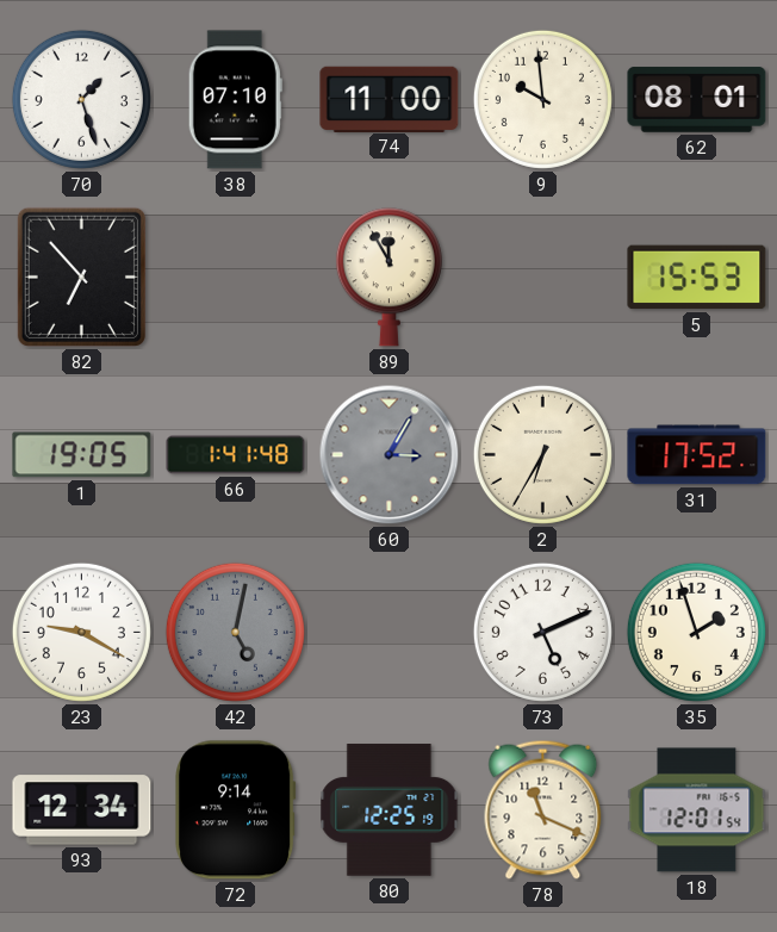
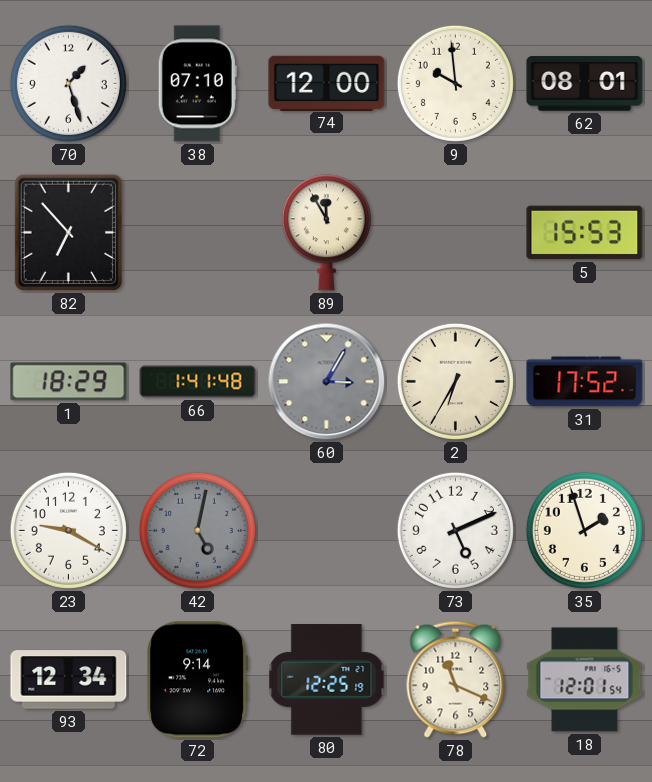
74: 11:00 -> 12:00
1: 19:05 -> 18:29
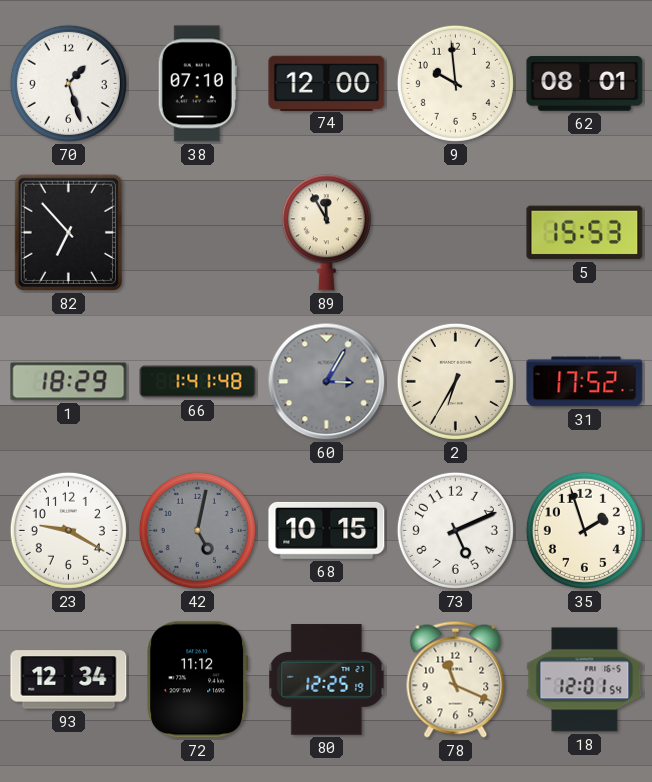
68: none -> 10:15
72: 9:14 -> 11:12
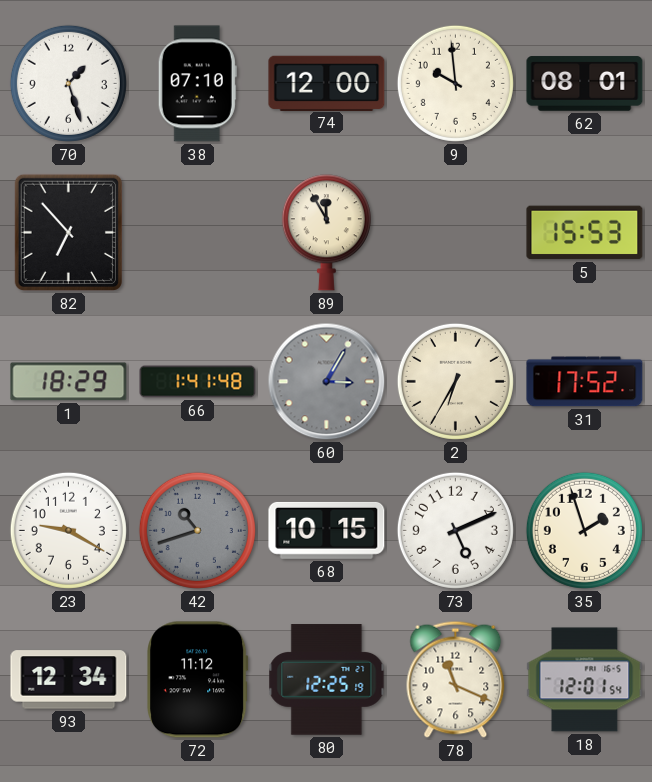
42: 5:02 -> 10:42
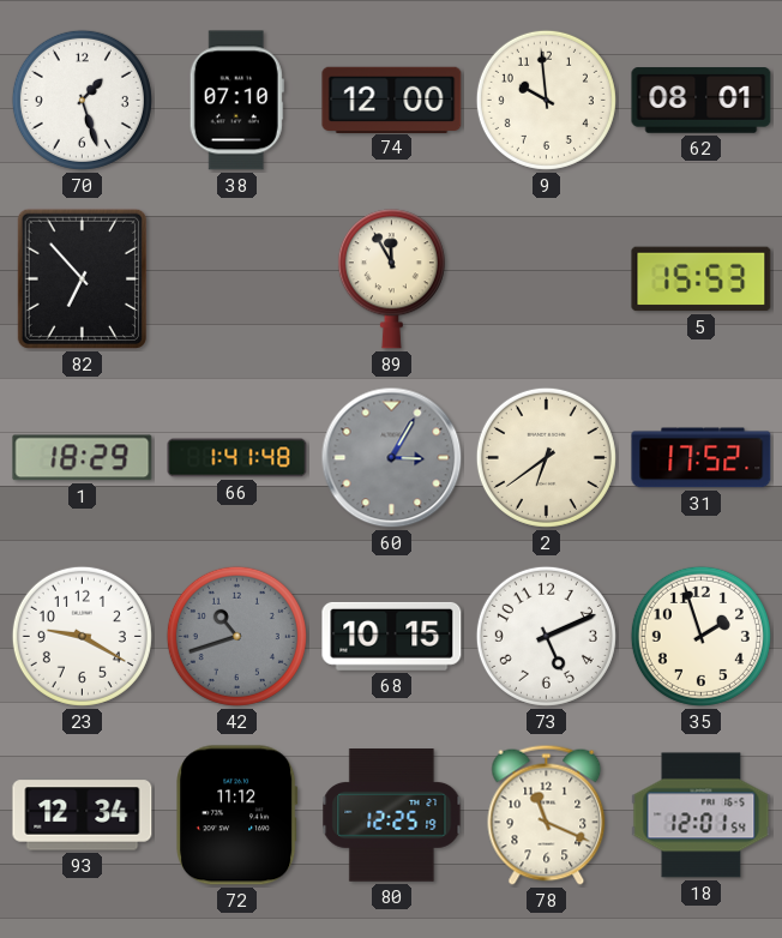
2: 6:35 -> 6:39
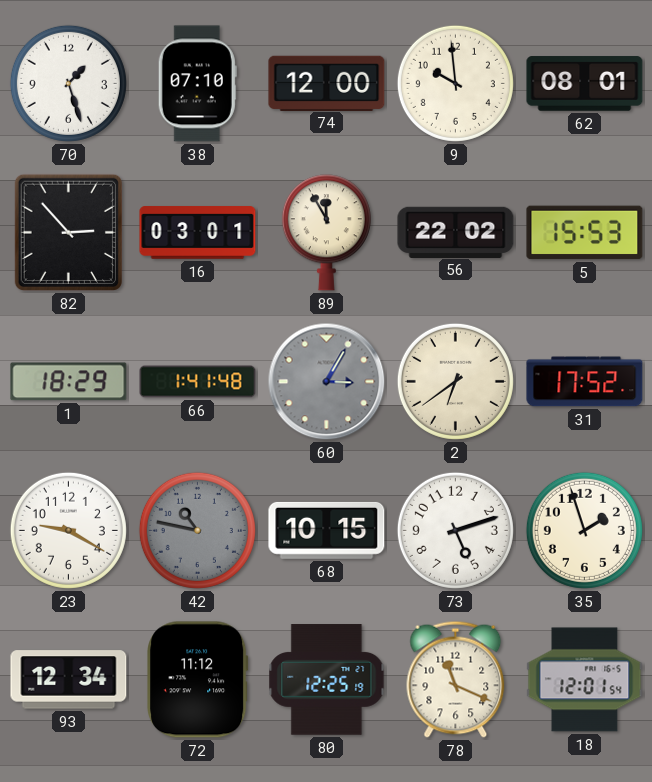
82: 6:53 -> 2:53
16: none -> 03:01
56: none -> 22:02
42: 10:42 -> 10:47
73: 5:11 -> 5:12
